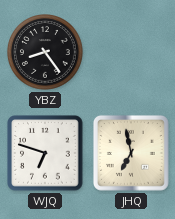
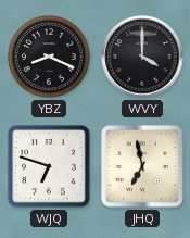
YBZ: 8:24 -> 8:19
WVY: none -> 4:00
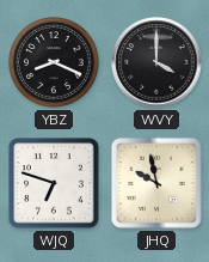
JHQ: 6:58 -> 9:58
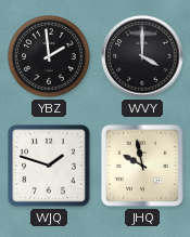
YBZ: 8:19 -> 1:59
WJQ: 6:48 -> 1:48
